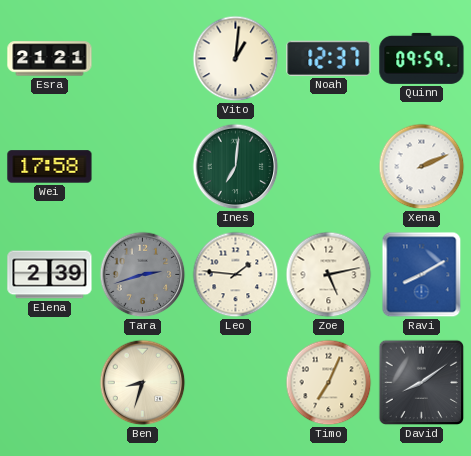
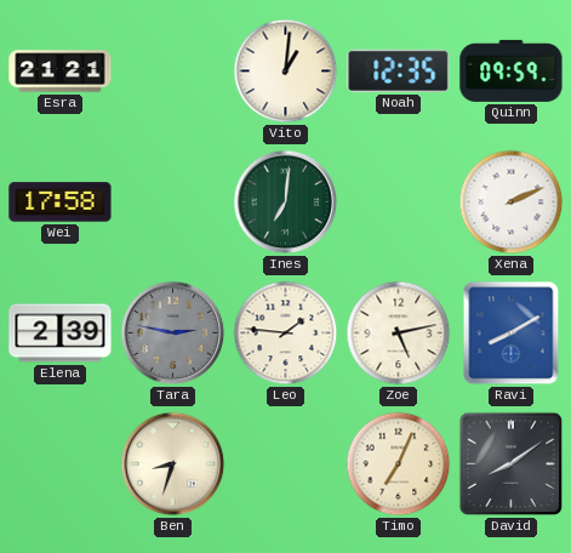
Noah: 12:37 -> 12:35
Tara: 2:42 -> 2:47
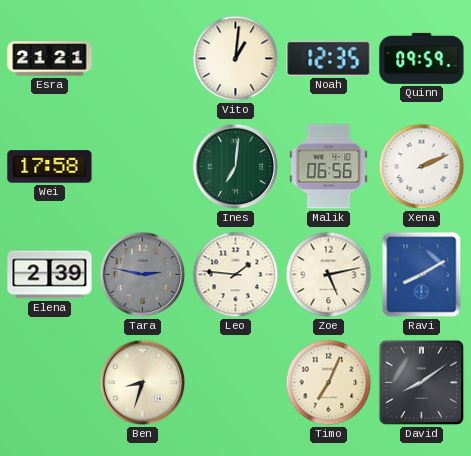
Malik: none -> 06:56
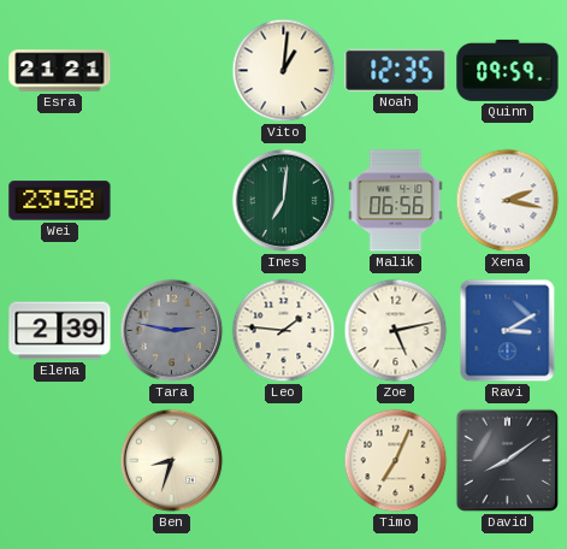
Wei: 17:58 -> 23:58
Xena: 2:11 -> 2:17
Ravi: 8:10 -> 3:10
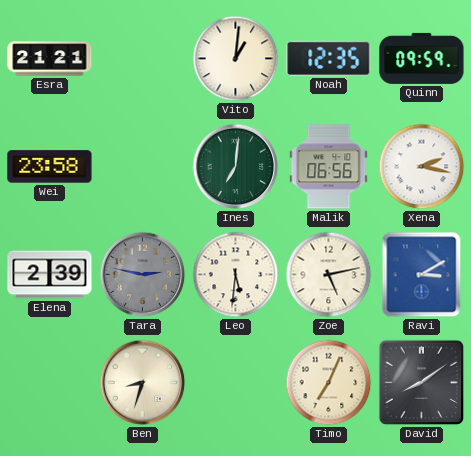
Leo: 1:46 -> 5:31
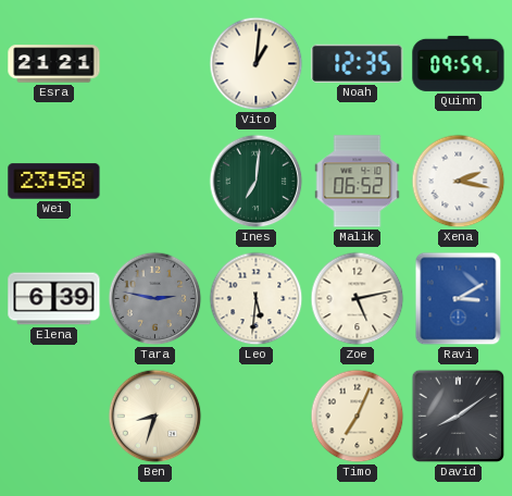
Malik: 06:56 -> 06:52
Elena: 2:39 -> 6:39
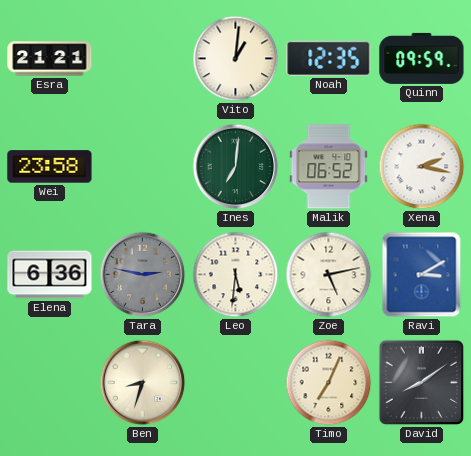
Elena: 6:39 -> 6:36
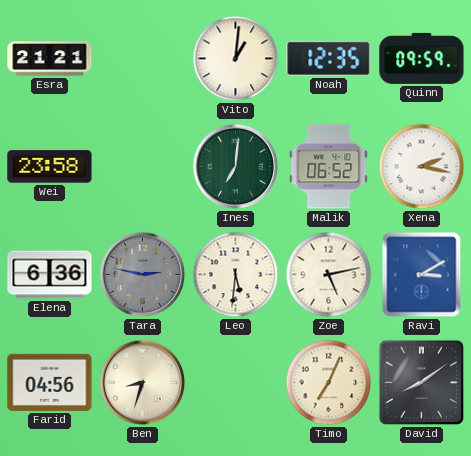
Farid: none -> 04:56
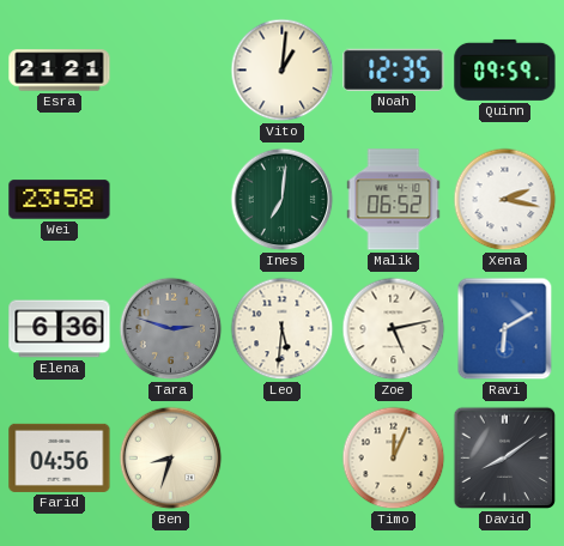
Tara: 2:47 -> 2:48
Ravi: 3:10 -> 6:10
Timo: 7:04 -> 12:04
